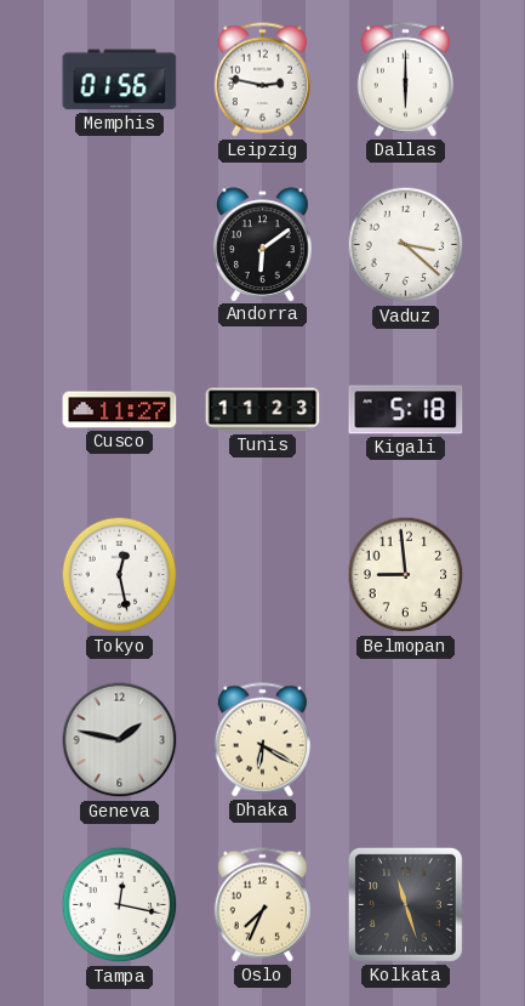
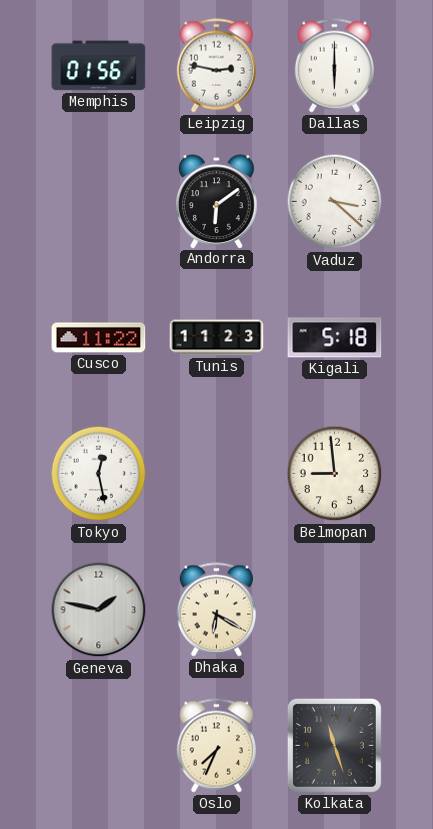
Cusco: 11:27 -> 11:22
Tampa: 12:17 -> none
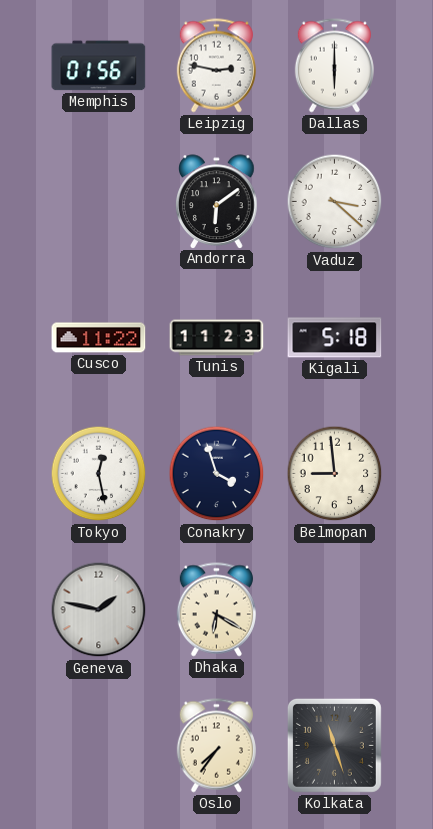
Conakry: none -> 3:57
Oslo: 7:34 -> 7:36
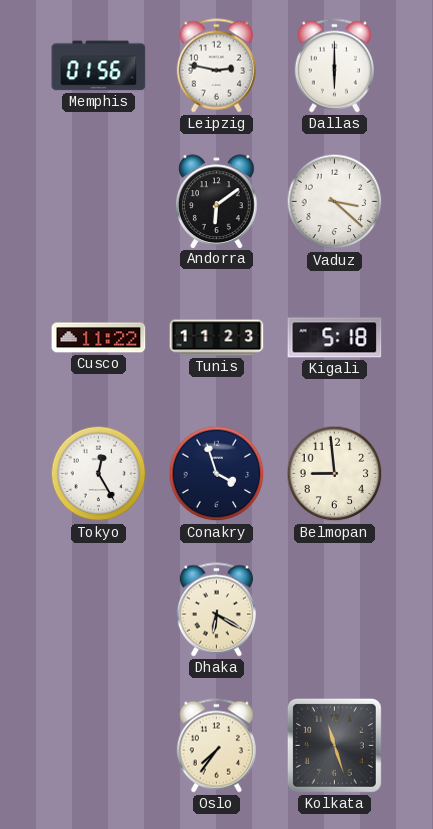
Tokyo: 12:28 -> 12:25
Geneva: 1:47 -> none
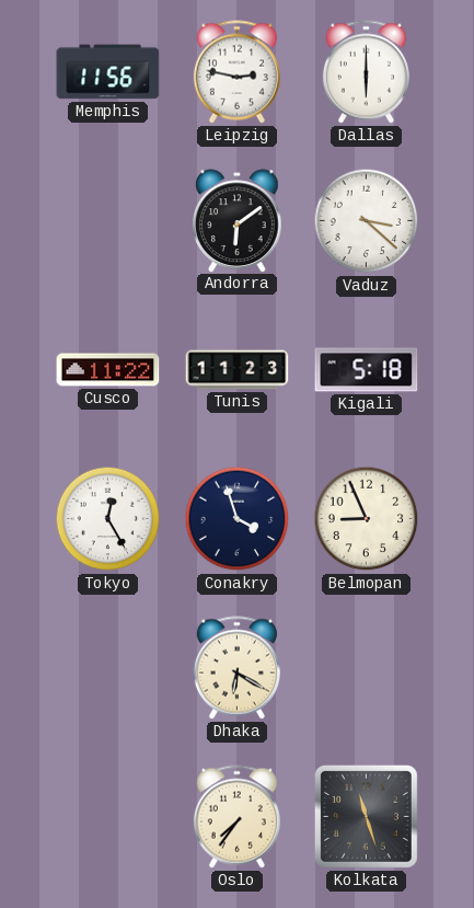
Memphis: 01:56 -> 11:56
Belmopan: 8:59 -> 8:56
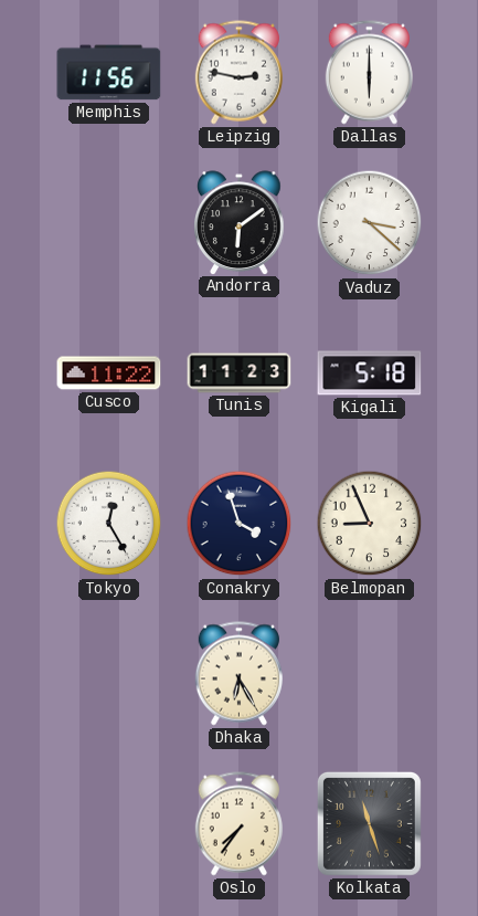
Dhaka: 6:20 -> 6:25
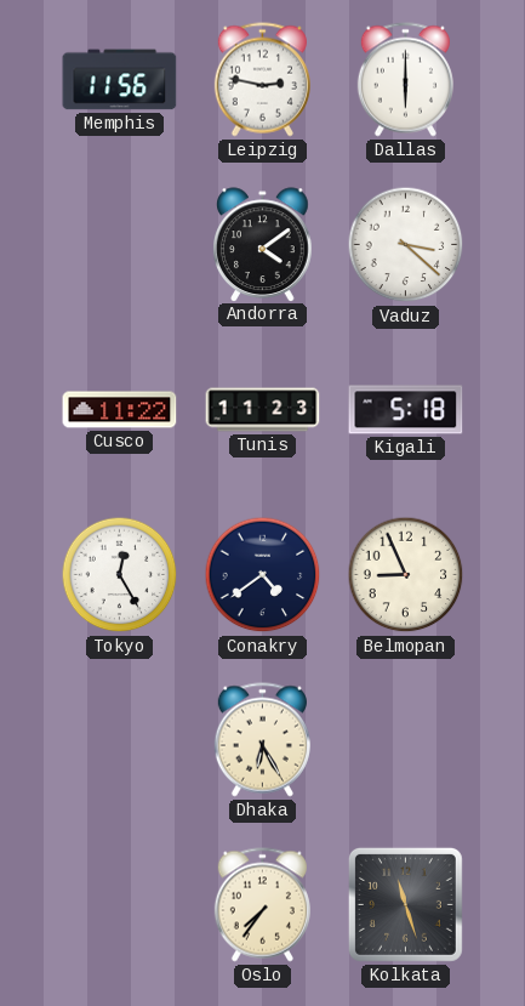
Andorra: 6:09 -> 4:09
Conakry: 3:57 -> 4:39
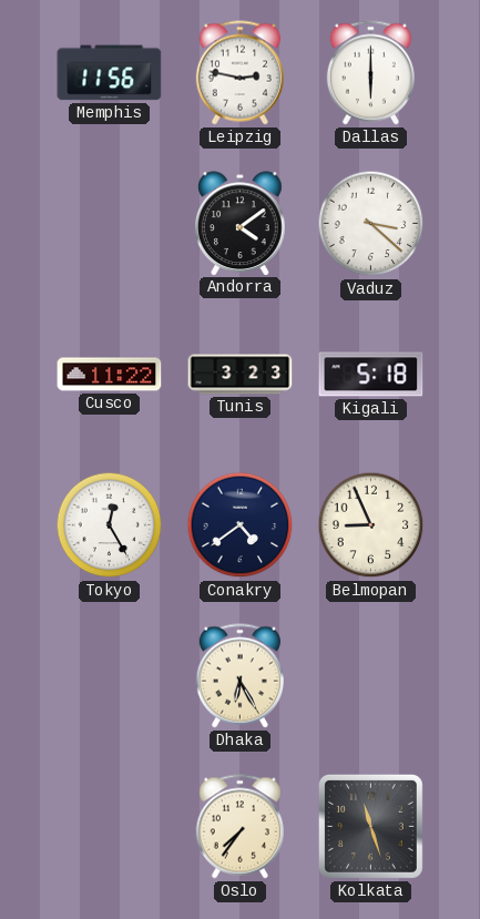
Tunis: 11:23 -> 3:23
